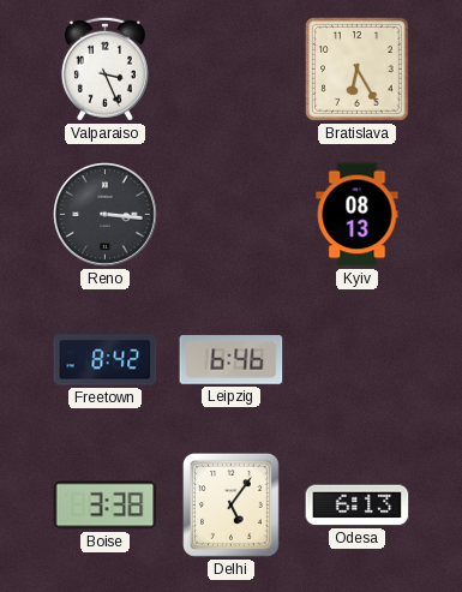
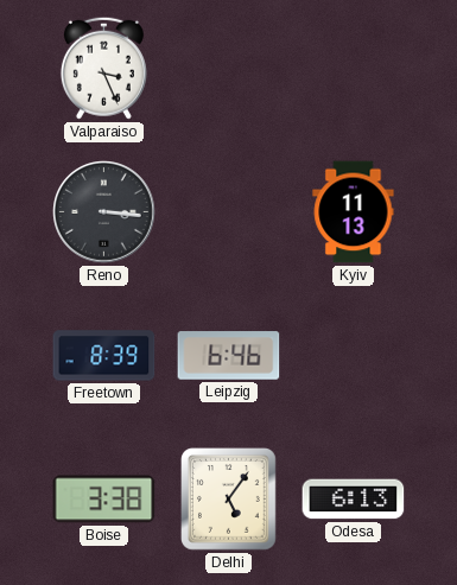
Bratislava: 6:25 -> none
Kyiv: 08:13 -> 11:13
Freetown: 8:42 -> 8:39
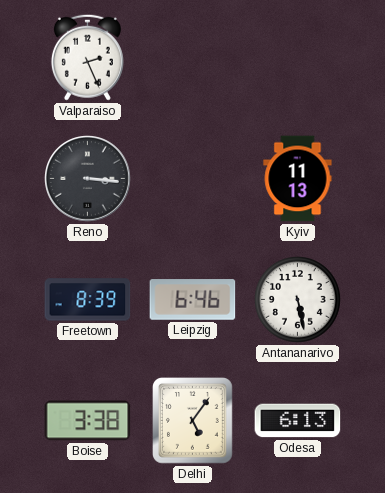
Valparaiso: 3:26 -> 2:26
Antananarivo: none -> 5:28
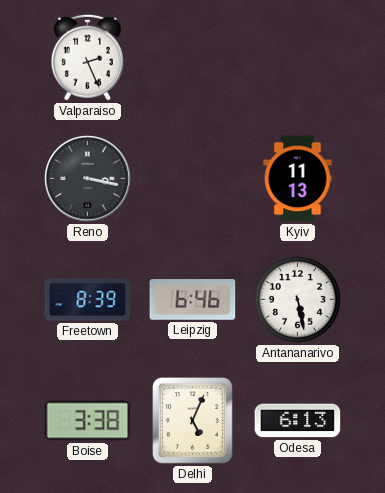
Reno: 3:16 -> 3:17
Delhi: 5:06 -> 5:04
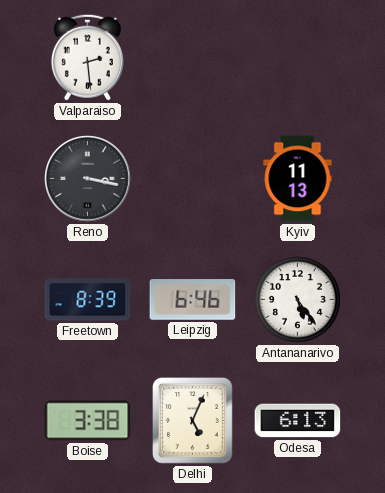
Valparaiso: 2:26 -> 2:29
Antananarivo: 5:28 -> 5:24
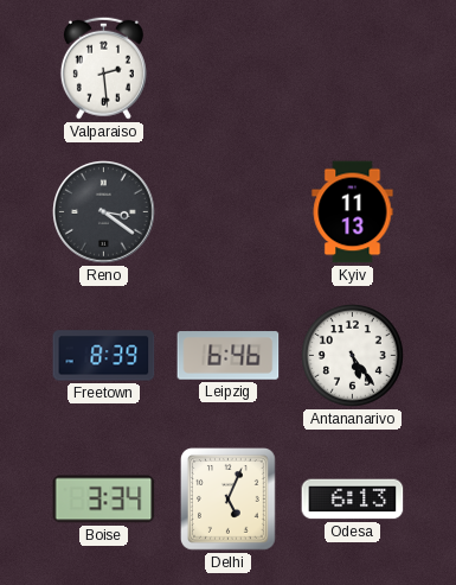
Reno: 3:17 -> 3:21
Boise: 3:38 -> 3:34
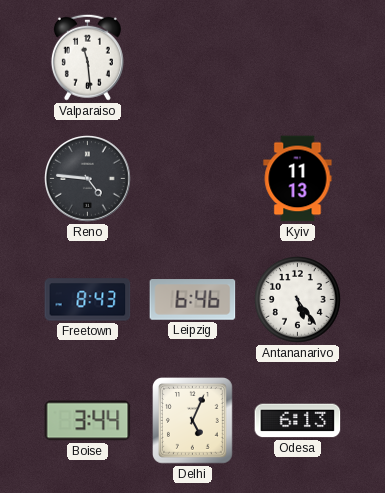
Valparaiso: 2:29 -> 11:29
Reno: 3:21 -> 4:46
Freetown: 8:39 -> 8:43
Boise: 3:34 -> 3:44
